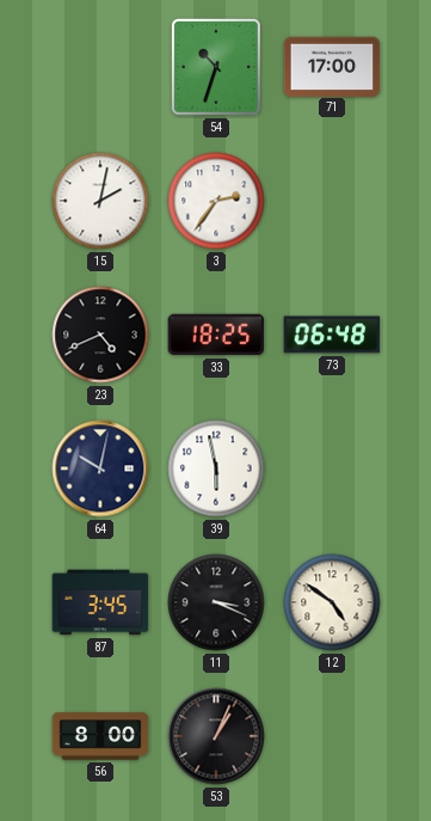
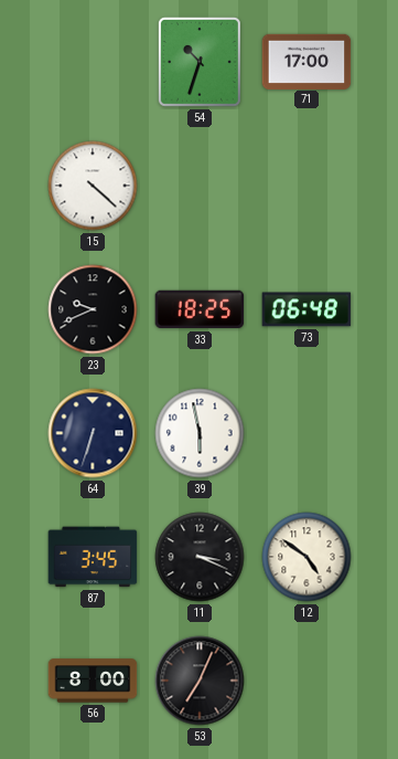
15: 2:02 -> 4:22
3: 2:36 -> none
23: 4:41 -> 9:41
64: 10:02 -> 6:33
53: 1:04 -> 7:04
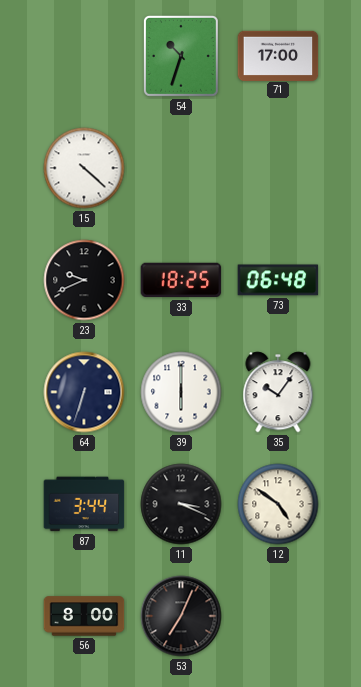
39: 5:58 -> 6:00
35: none -> 10:06
87: 3:45 -> 3:44
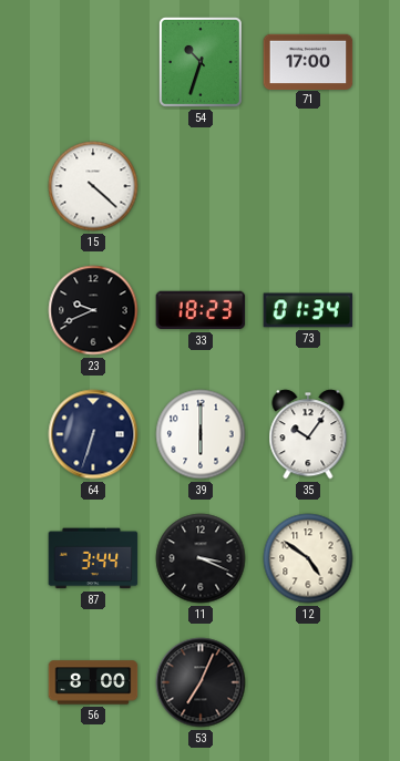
33: 18:25 -> 18:23
73: 06:48 -> 01:34
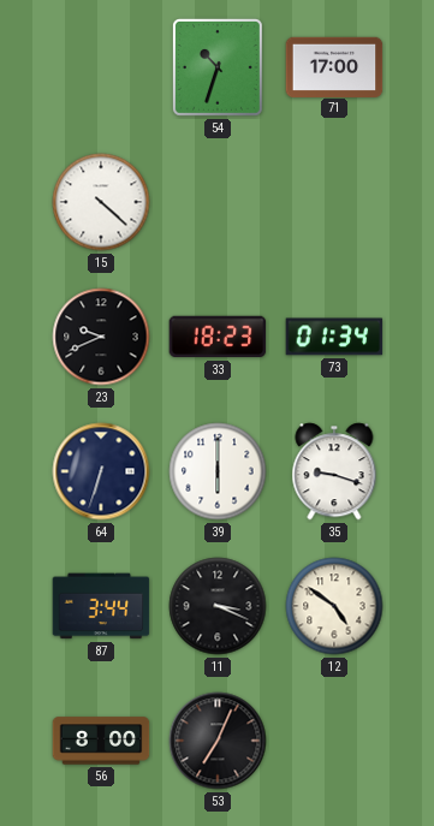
35: 10:06 -> 9:18
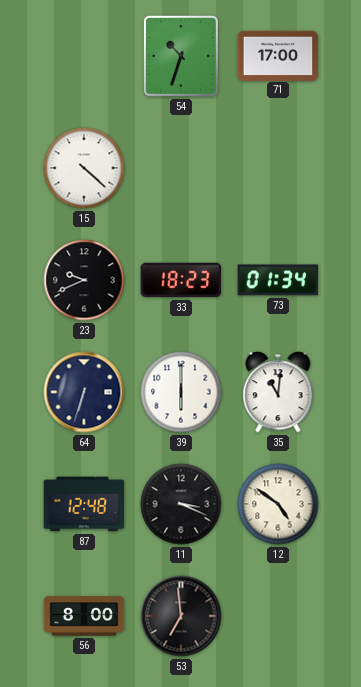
35: 9:18 -> 11:01
87: 3:44 -> 12:48
53: 7:04 -> 6:59
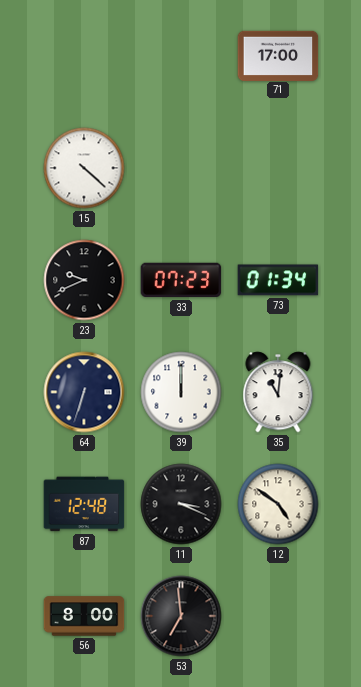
54: 10:33 -> none
33: 18:23 -> 07:23
39: 6:00 -> 12:00
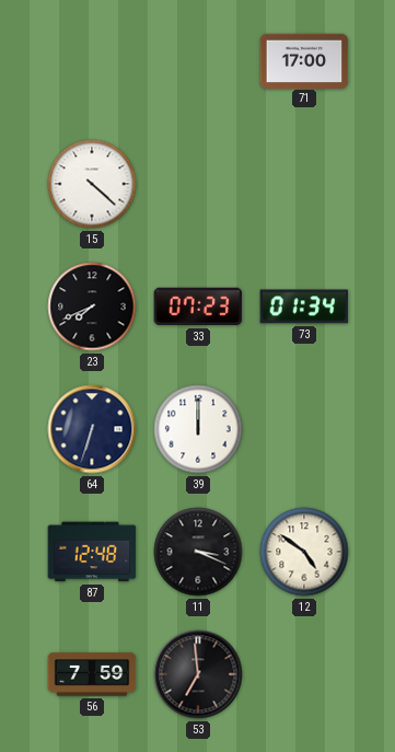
23: 9:41 -> 7:41
35: 11:01 -> none
56: 8:00 -> 7:59
